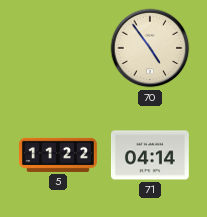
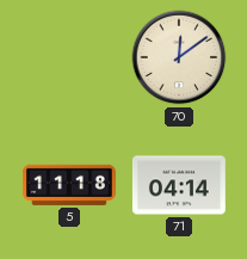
70: 4:54 -> 12:09
5: 11:22 -> 11:18
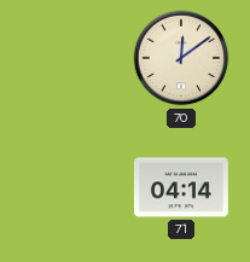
5: 11:18 -> none
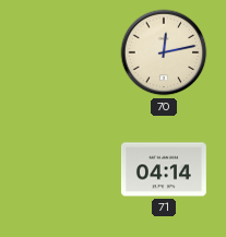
70: 12:09 -> 12:13
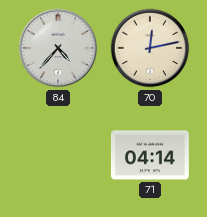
84: none -> 4:37
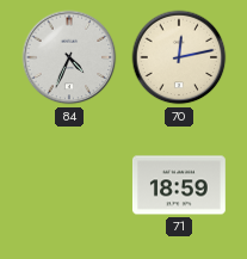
84: 4:37 -> 4:34
71: 04:14 -> 18:59
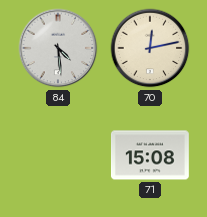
84: 4:34 -> 4:29
71: 18:59 -> 15:08
